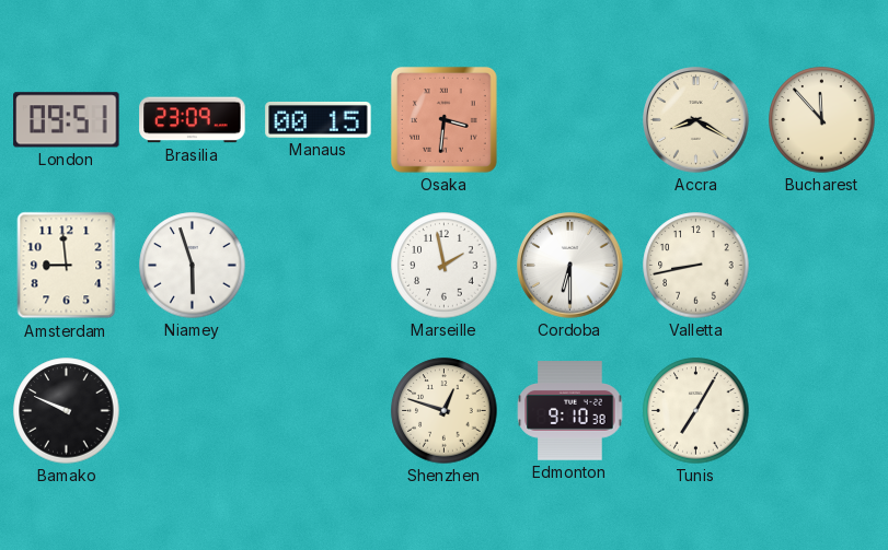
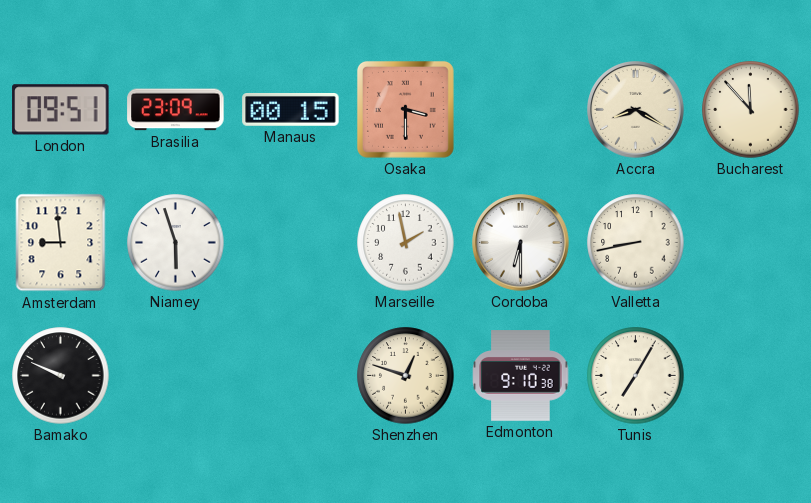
Osaka: 3:31 -> 3:30
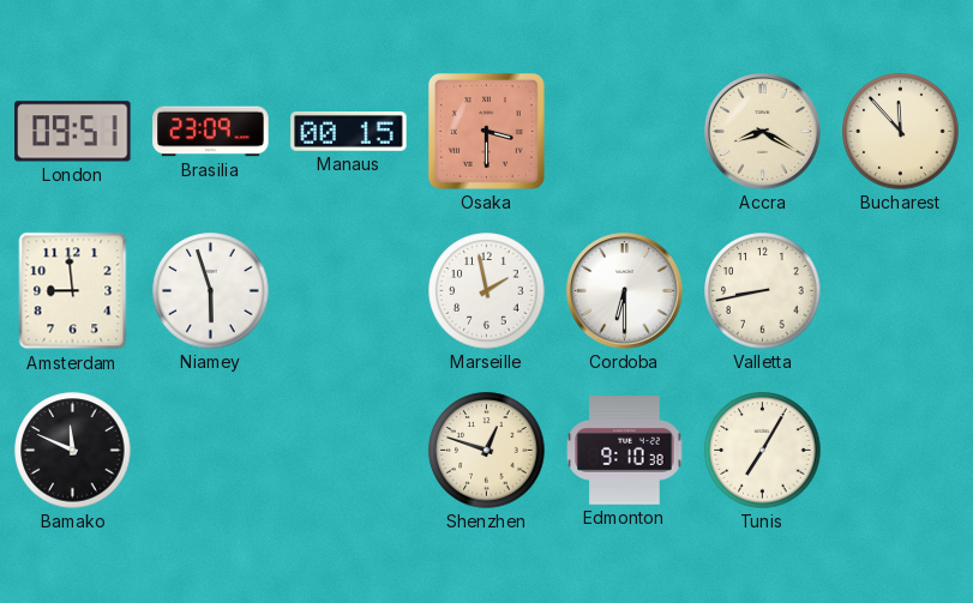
Bamako: 9:49 -> 11:49
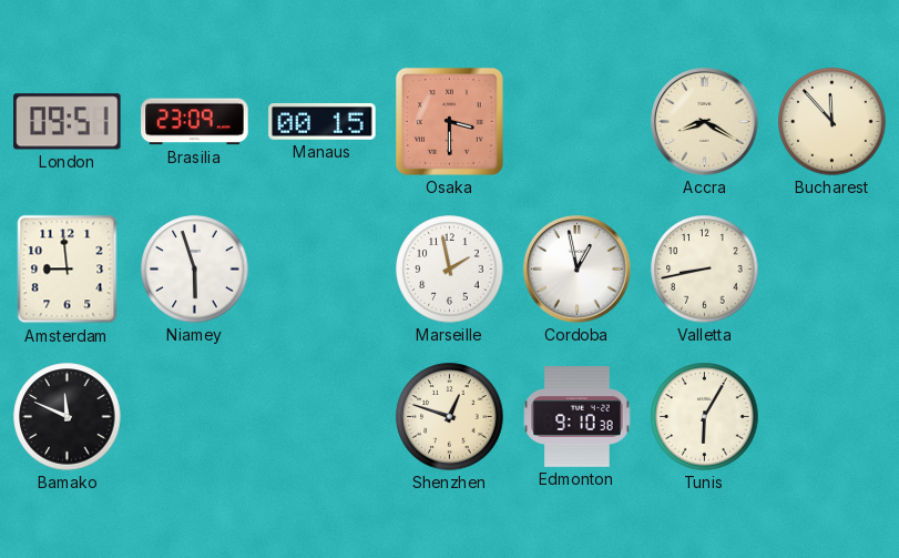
Cordoba: 6:30 -> 12:58
Tunis: 7:05 -> 6:05
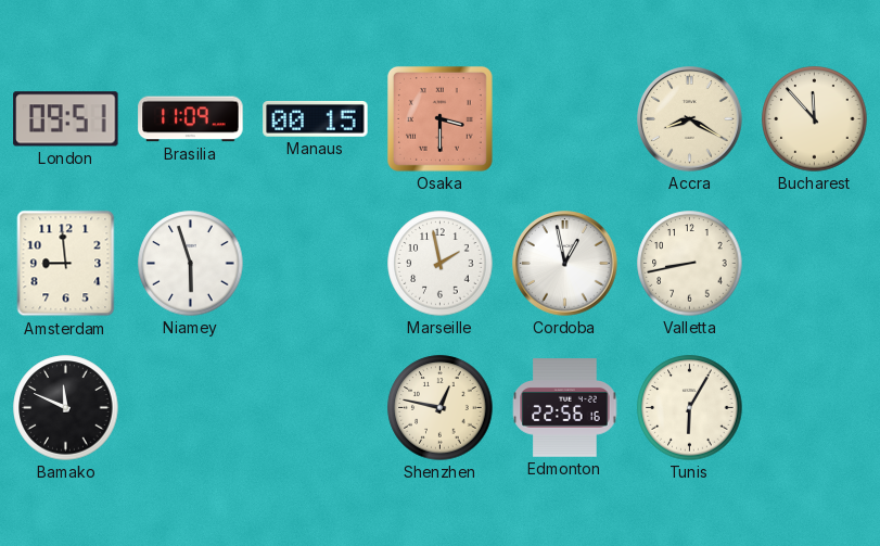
Brasilia: 23:09 -> 11:09
Shenzhen: 12:48 -> 12:47
Edmonton: 9:10 -> 22:56
